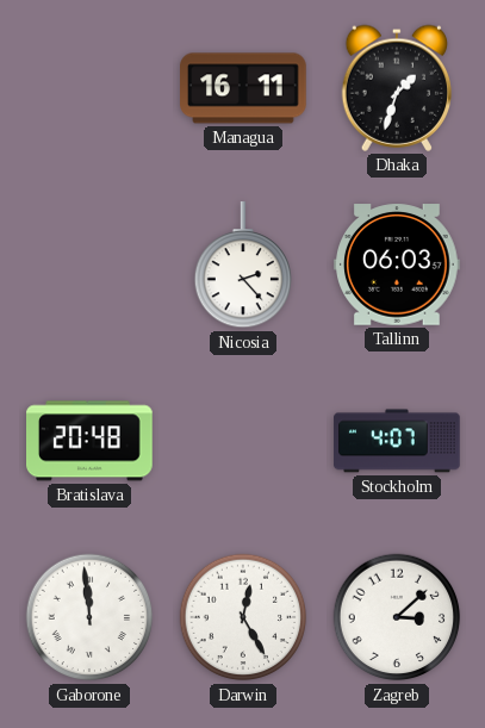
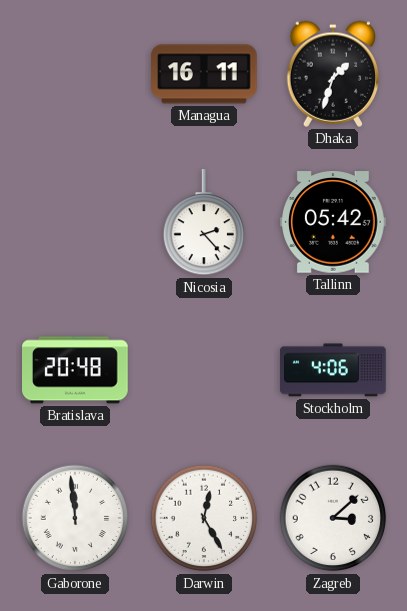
Tallinn: 06:03 -> 05:42
Stockholm: 4:07 -> 4:06
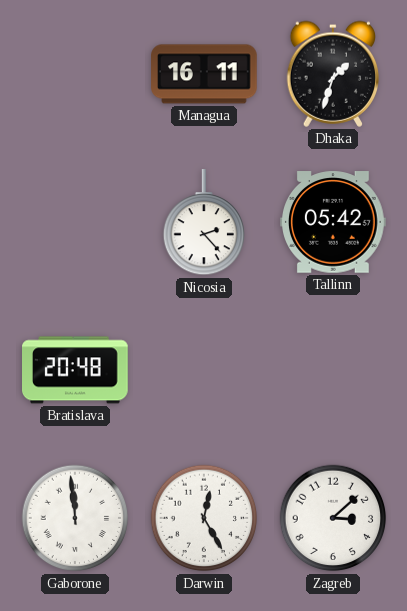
Stockholm: 4:06 -> none
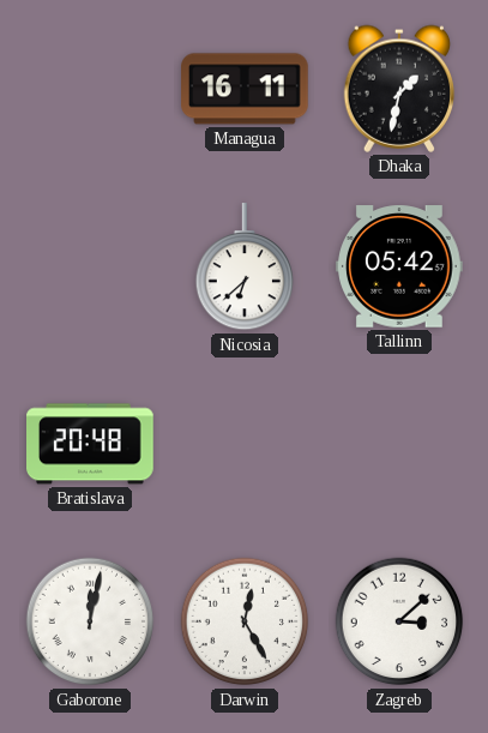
Dhaka: 1:33 -> 1:32
Nicosia: 2:23 -> 6:38
Gaborone: 11:59 -> 12:02
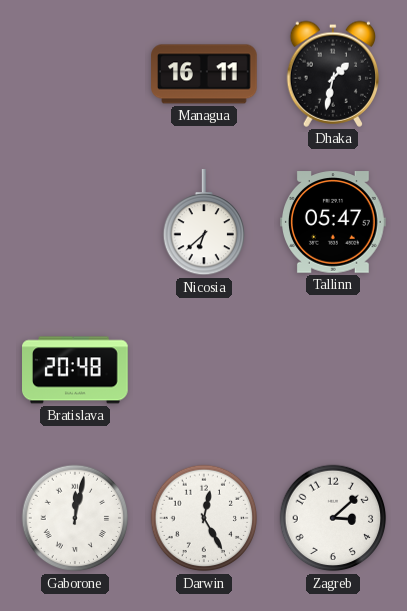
Tallinn: 05:42 -> 05:47
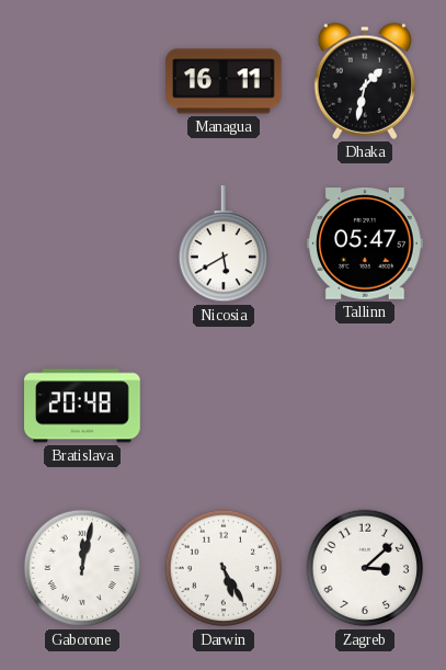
Nicosia: 6:38 -> 5:40
Darwin: 12:25 -> 5:25
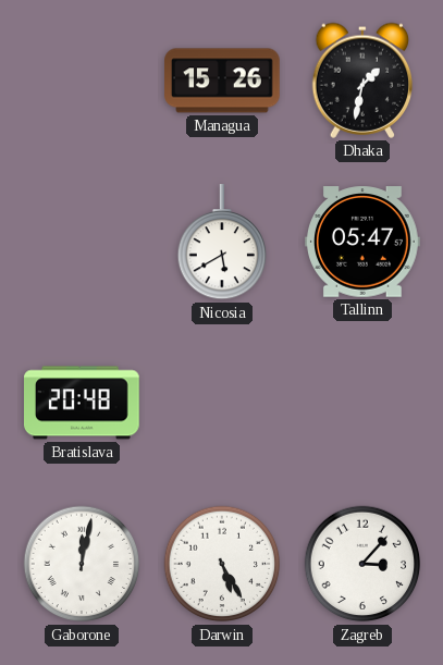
Managua: 16:11 -> 15:26
Zagreb: 3:08 -> 3:07
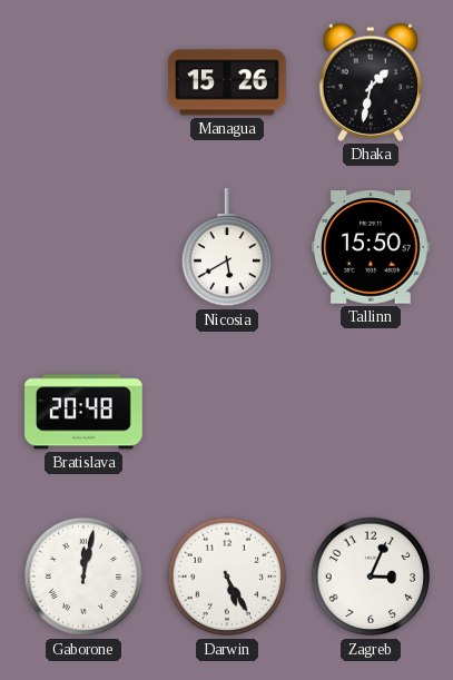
Tallinn: 05:47 -> 15:50
Zagreb: 3:07 -> 3:04
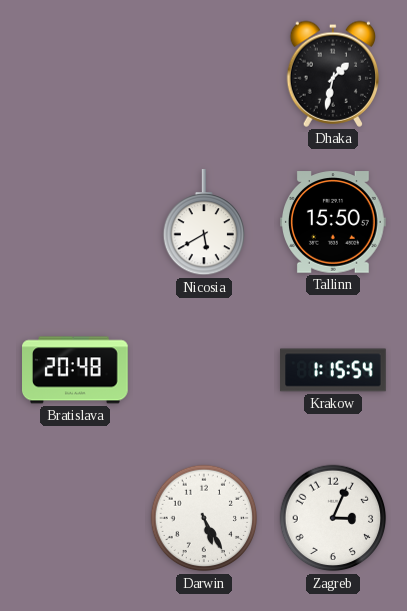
Managua: 15:26 -> none
Krakow: none -> 1:15
Gaborone: 12:02 -> none
